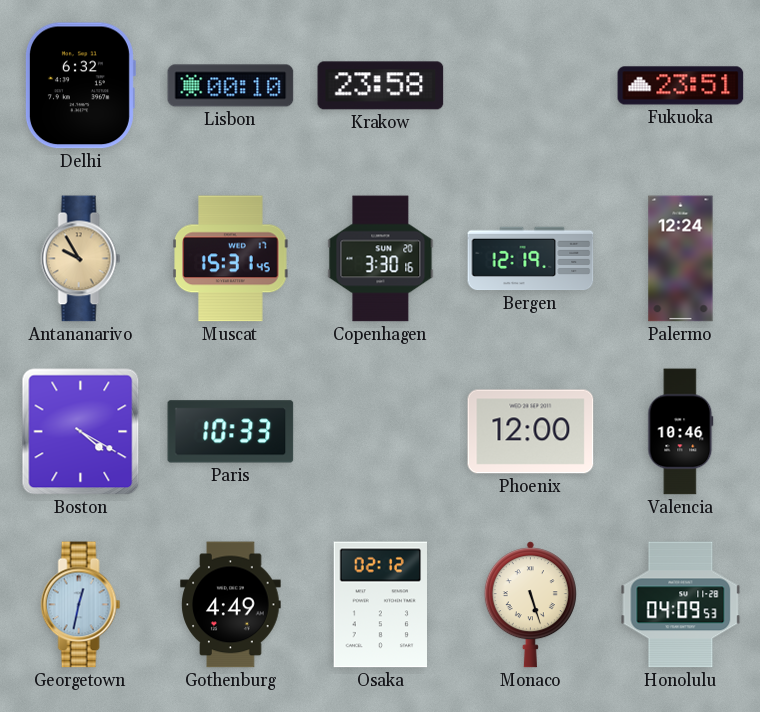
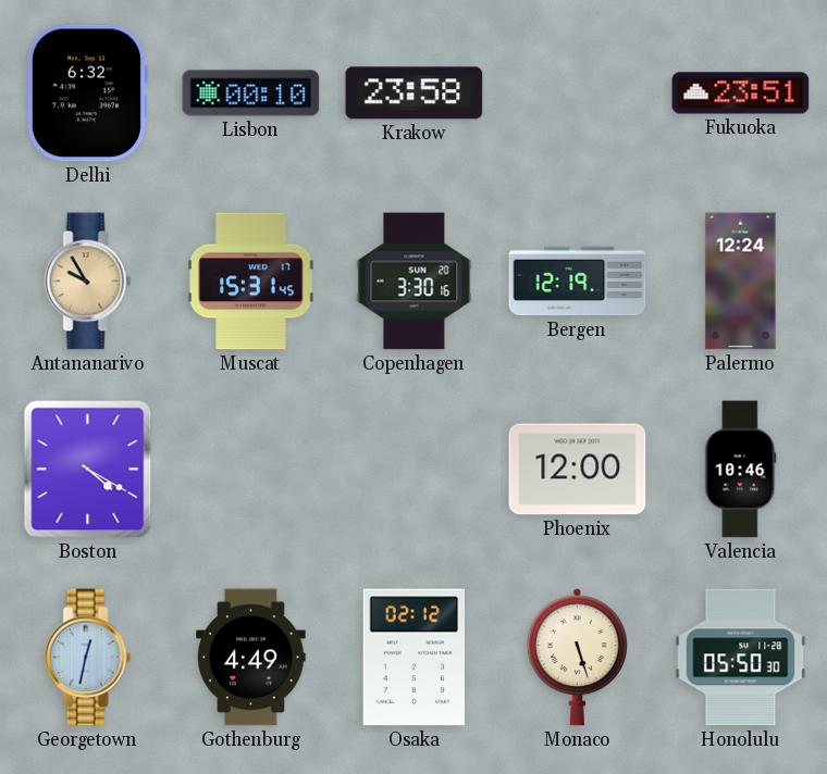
Paris: 10:33 -> none
Honolulu: 04:09 -> 05:50
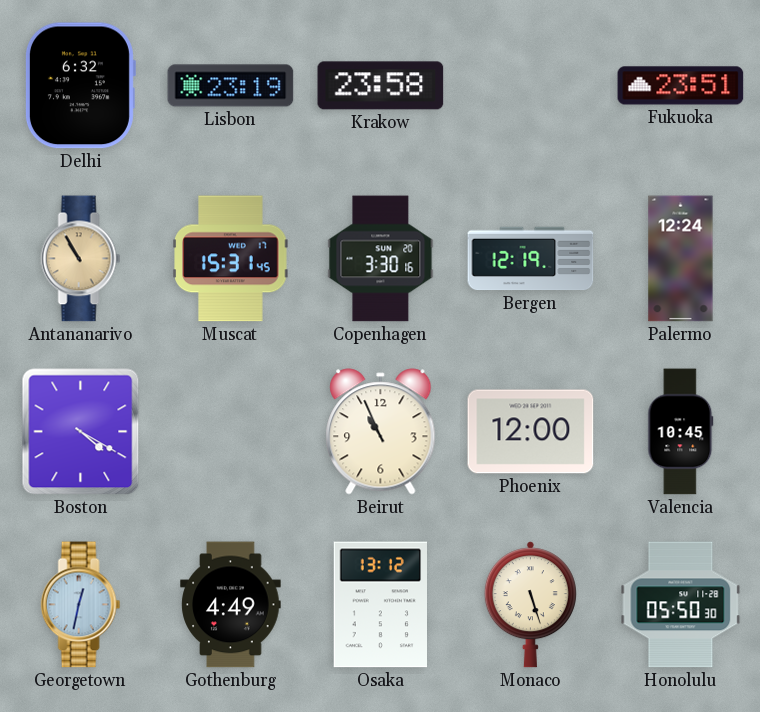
Lisbon: 00:10 -> 23:19
Antananarivo: 9:55 -> 10:55
Beirut: none -> 10:56
Valencia: 10:46 -> 10:45
Osaka: 02:12 -> 13:12
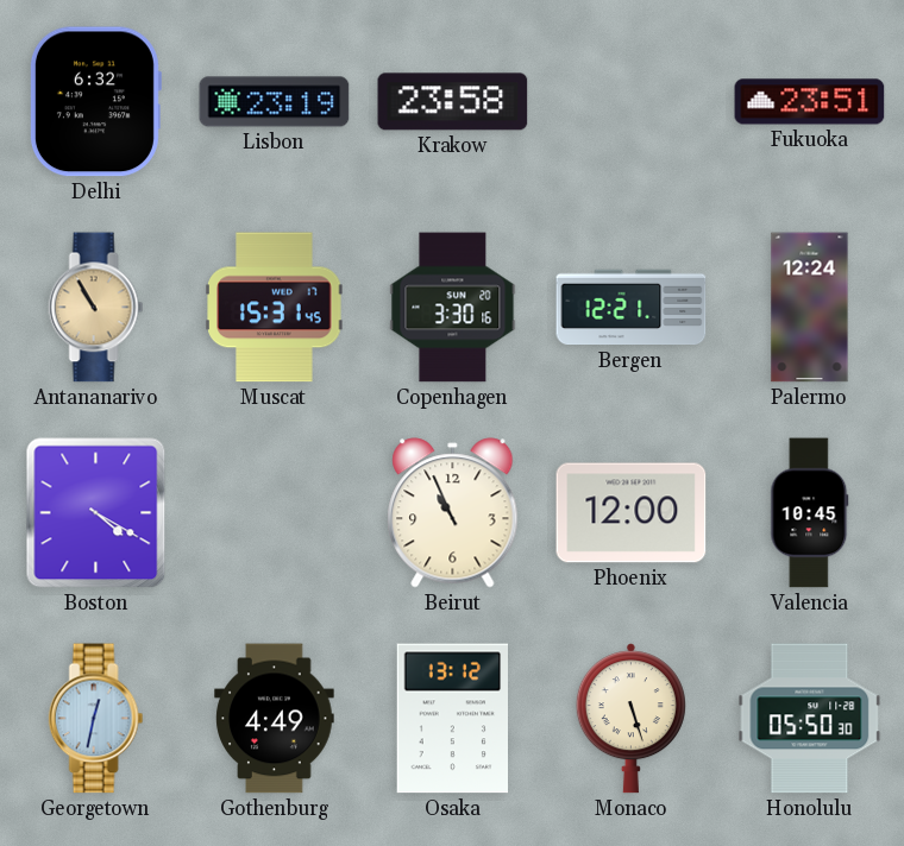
Bergen: 12:19 -> 12:21
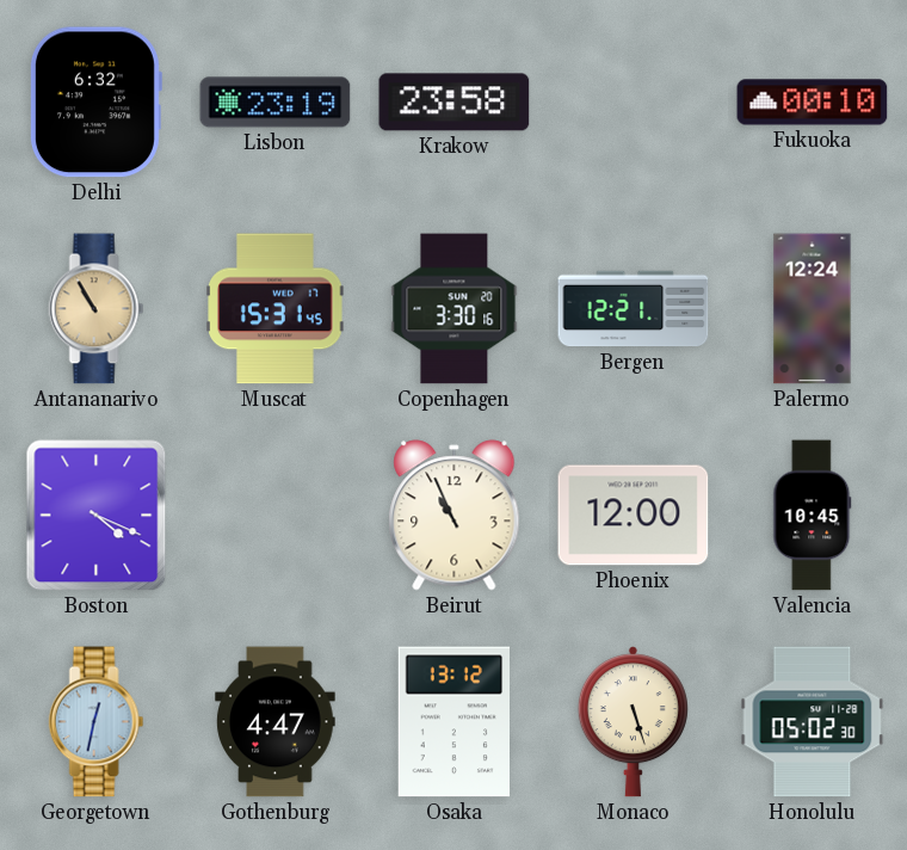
Fukuoka: 23:51 -> 00:10
Boston: 4:20 -> 4:19
Gothenburg: 4:49 -> 4:47
Honolulu: 05:50 -> 05:02
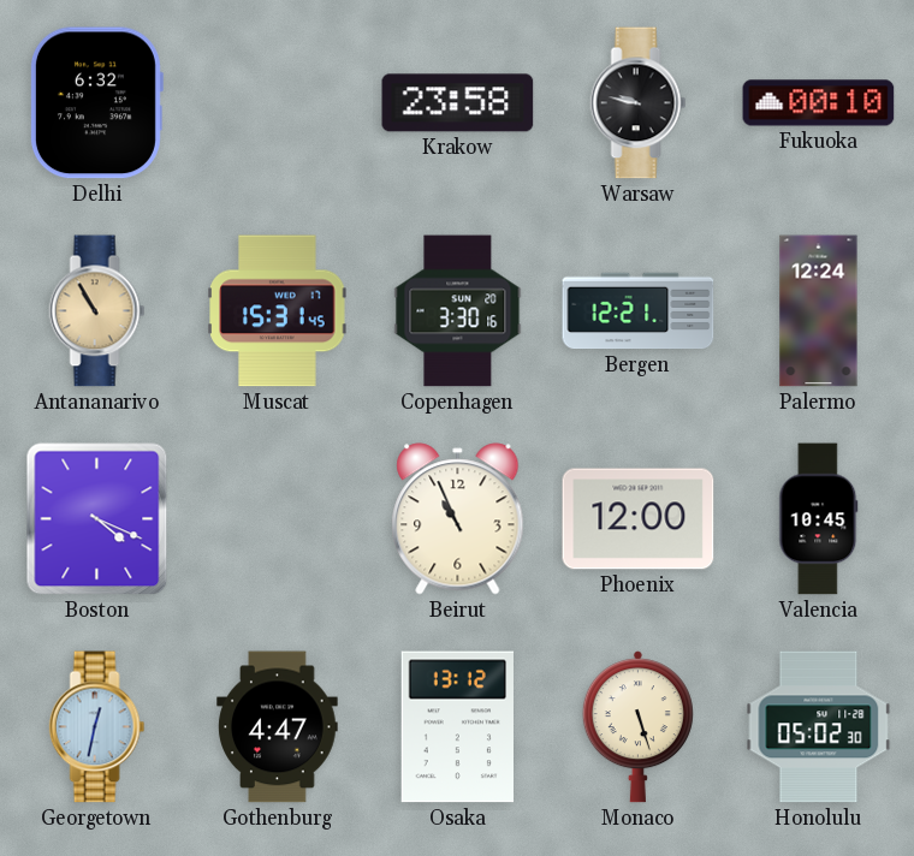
Lisbon: 23:19 -> none
Warsaw: none -> 9:47
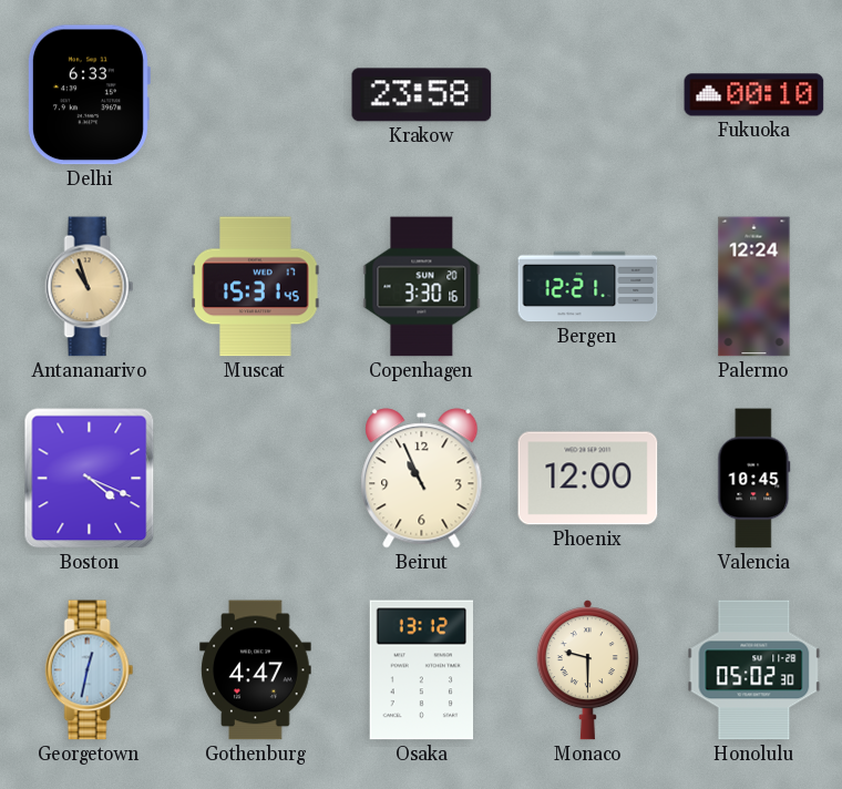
Delhi: 6:32 -> 6:33
Warsaw: 9:47 -> none
Antananarivo: 10:55 -> 10:57
Monaco: 5:27 -> 9:30
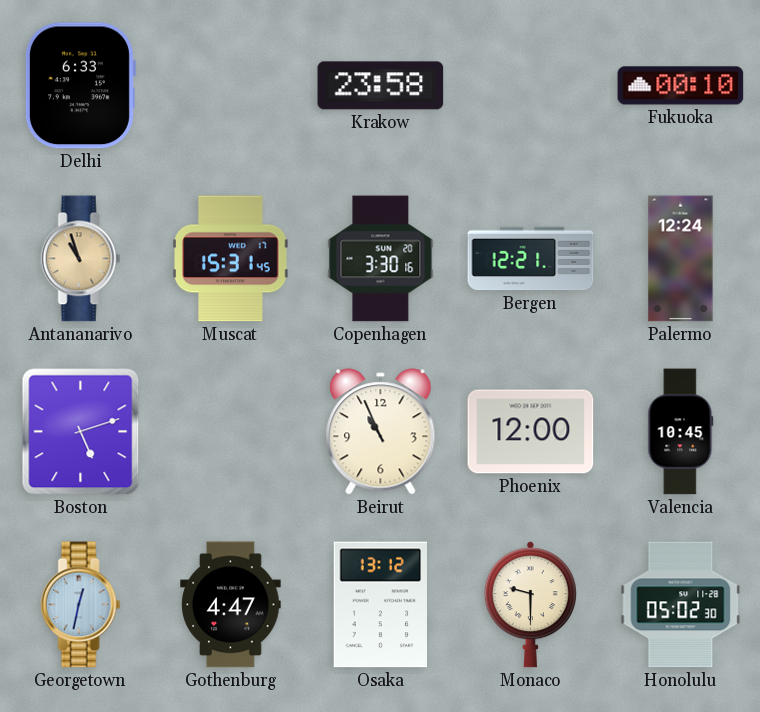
Boston: 4:19 -> 5:12
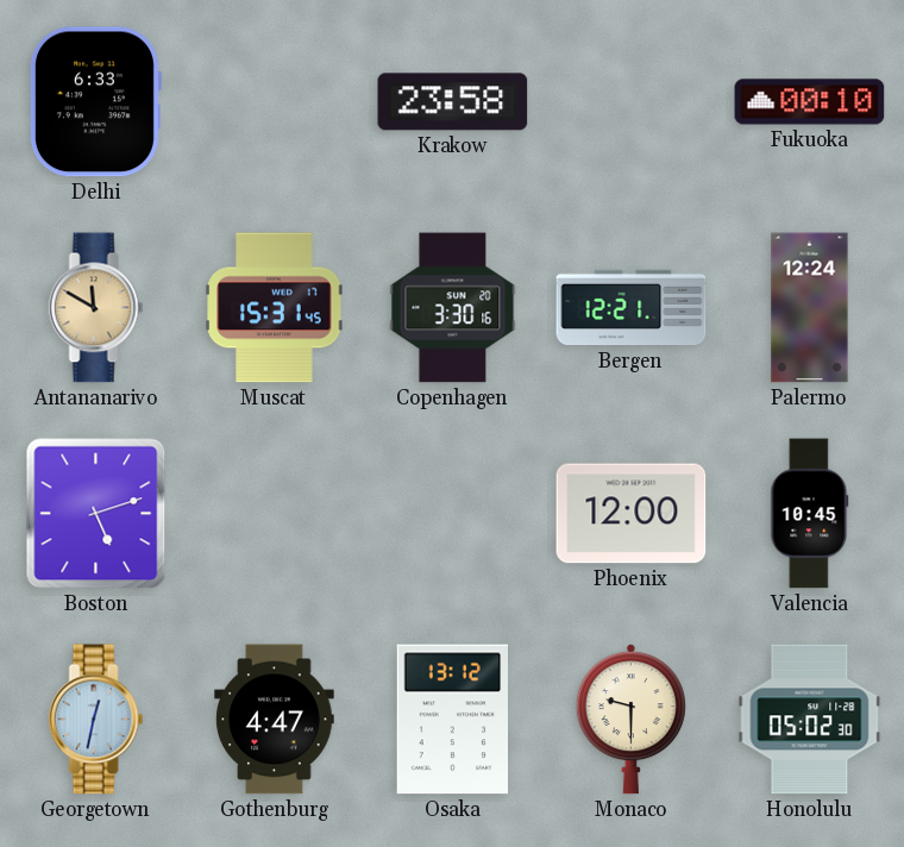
Antananarivo: 10:57 -> 11:50
Beirut: 10:56 -> none
